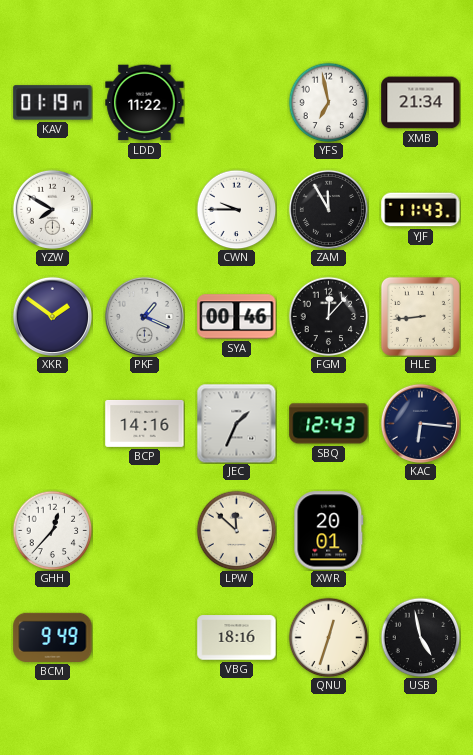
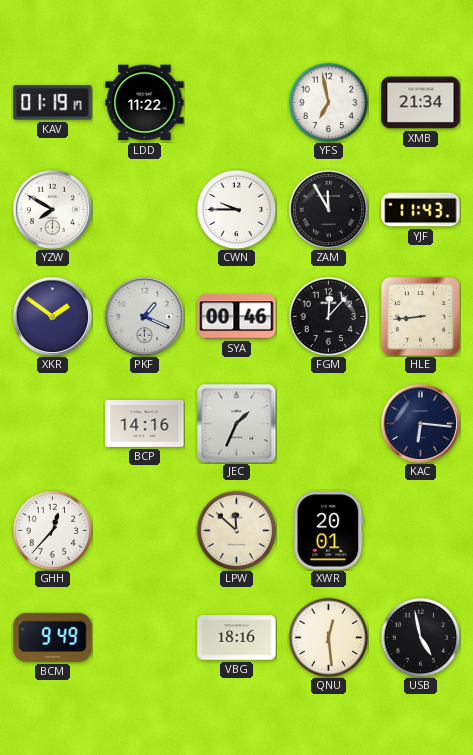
SBQ: 12:43 -> none
QNU: 12:33 -> 12:29
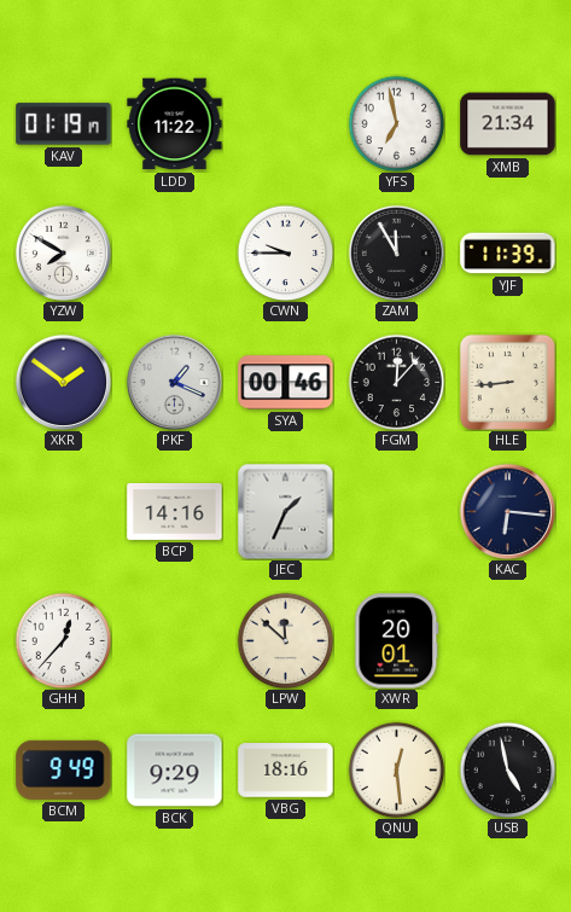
YJF: 11:43 -> 11:39
BCK: none -> 9:29
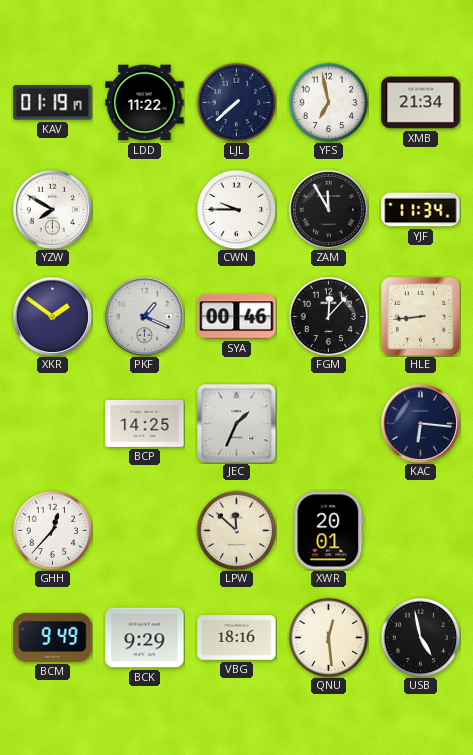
LJL: none -> 7:38
YJF: 11:39 -> 11:34
BCP: 14:16 -> 14:25
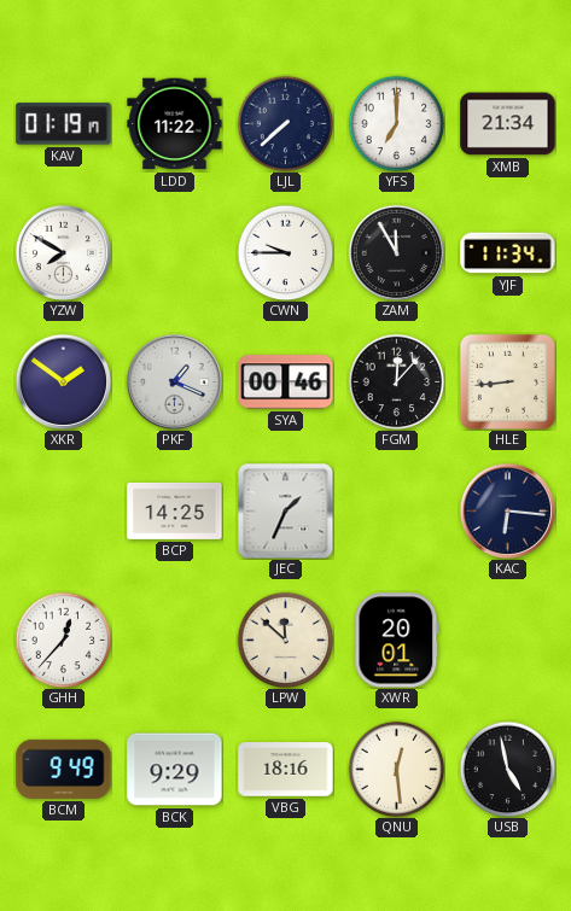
YFS: 6:58 -> 7:00
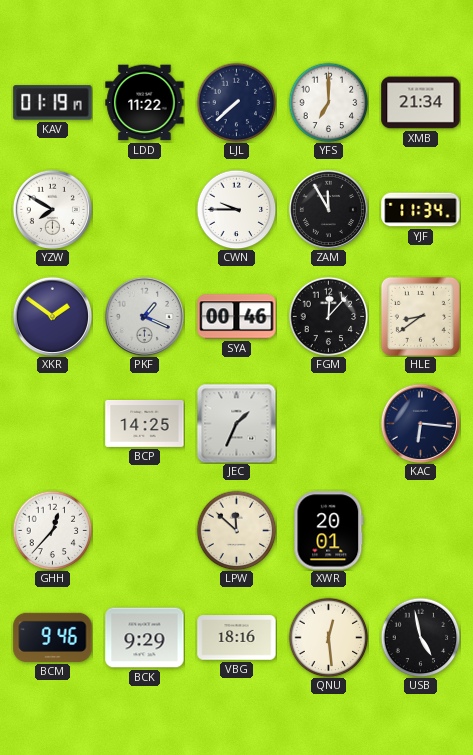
HLE: 8:44 -> 8:39
BCM: 9:49 -> 9:46
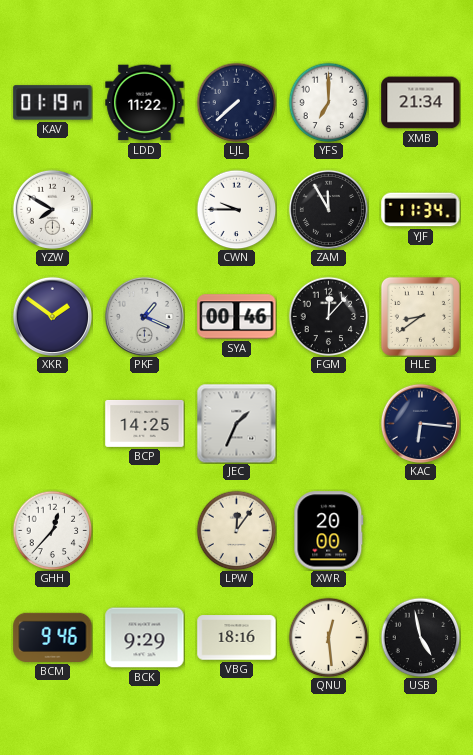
LPW: 11:52 -> 12:06
XWR: 20:01 -> 20:00
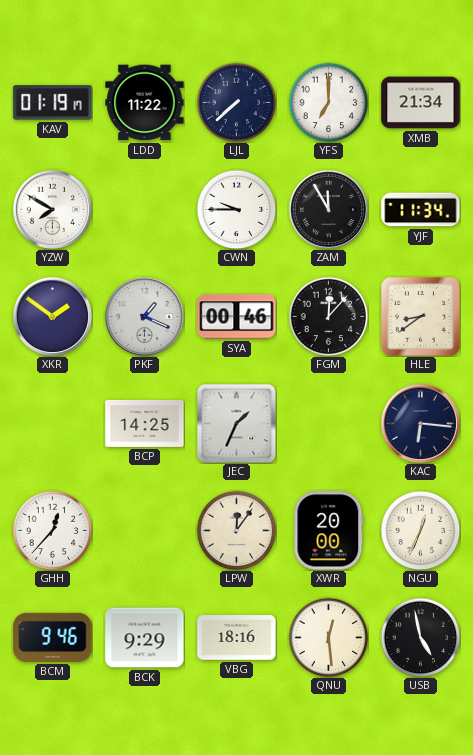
NGU: none -> 12:34
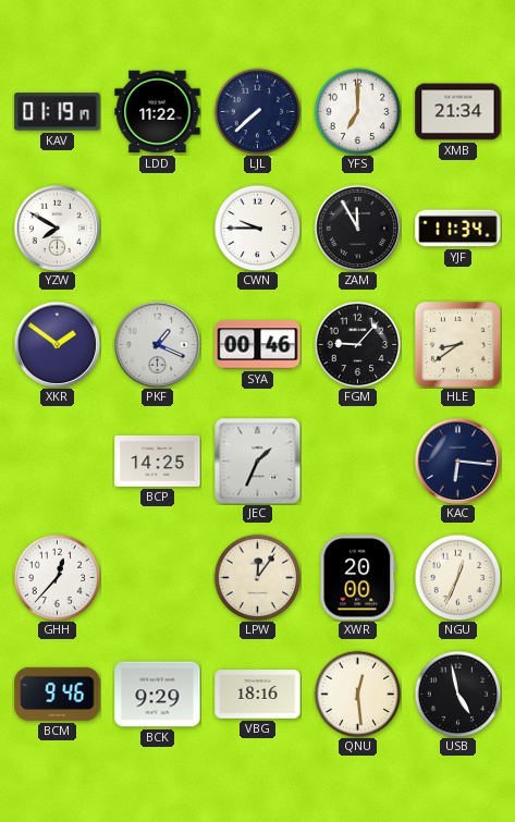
FGM: 12:07 -> 9:07
